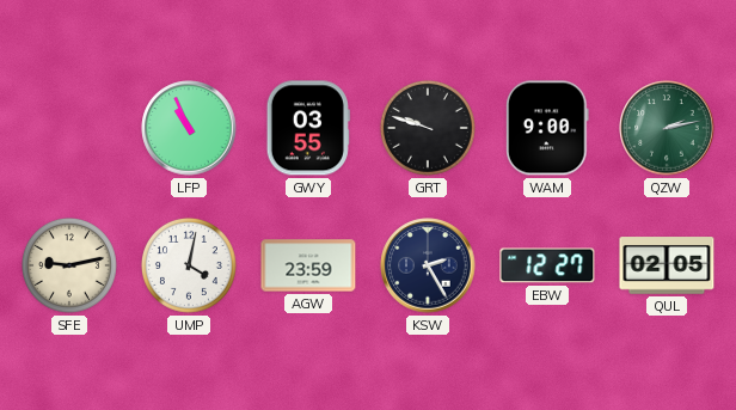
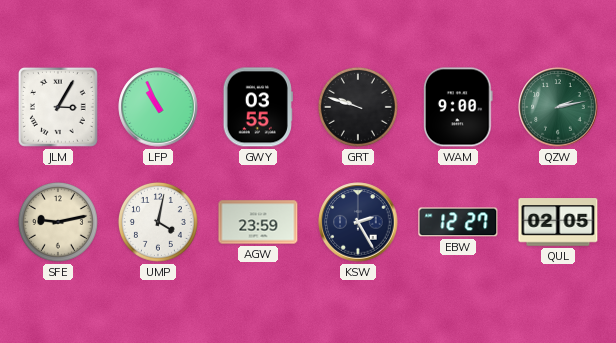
JLM: none -> 3:05
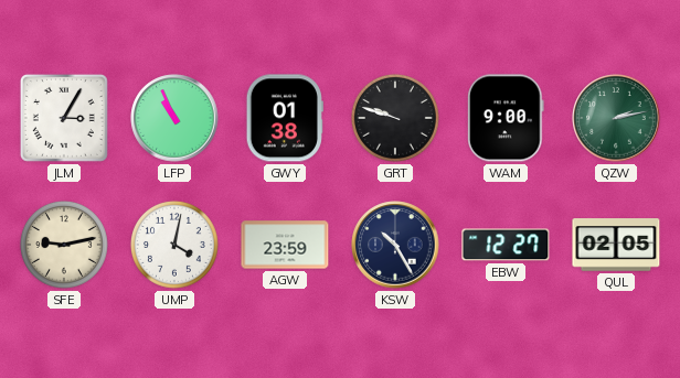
GWY: 03:55 -> 01:38
KSW: 2:25 -> 10:25
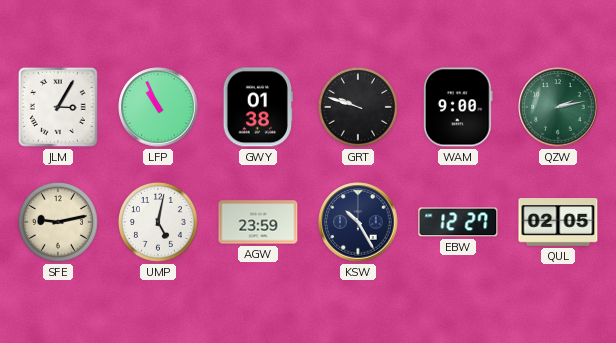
UMP: 4:02 -> 5:02
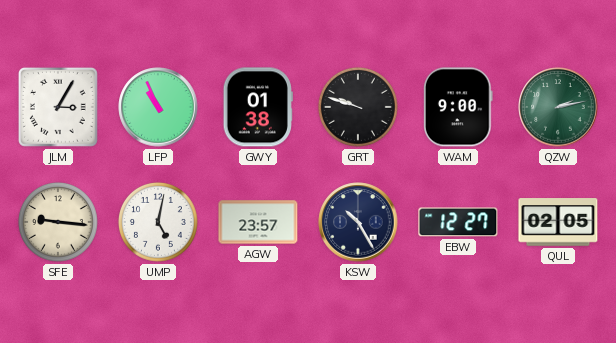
SFE: 9:13 -> 9:16
AGW: 23:59 -> 23:57
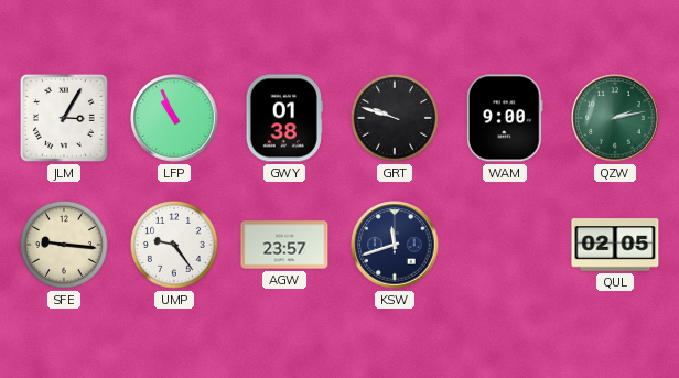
UMP: 5:02 -> 9:24
KSW: 10:25 -> 11:42
EBW: 12:27 -> none
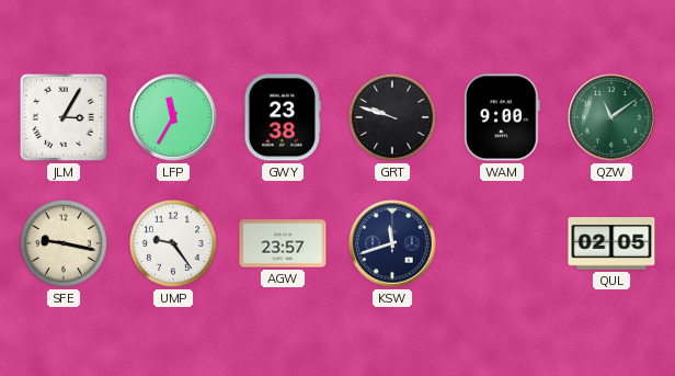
LFP: 10:56 -> 11:35
GWY: 01:38 -> 23:38
QZW: 2:13 -> 11:09
SFE: 9:16 -> 9:17
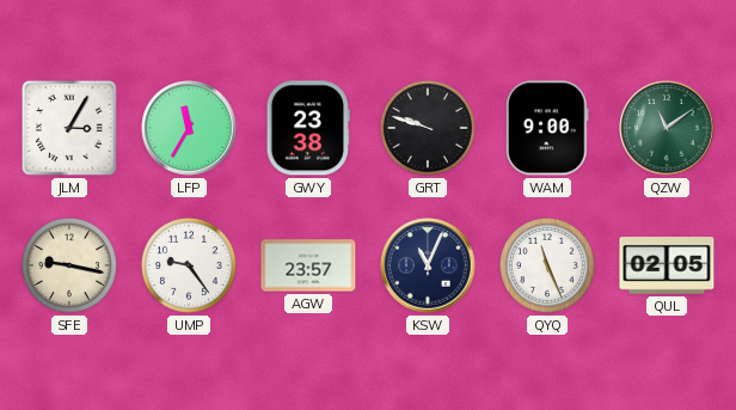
KSW: 11:42 -> 11:04
QYQ: none -> 11:26
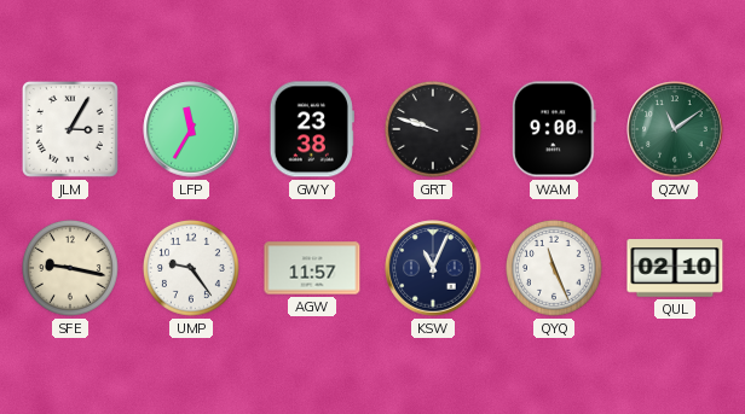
AGW: 23:57 -> 11:57
QUL: 02:05 -> 02:10
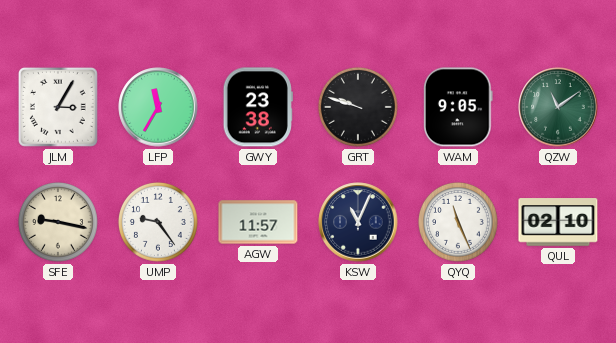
WAM: 9:00 -> 9:05
